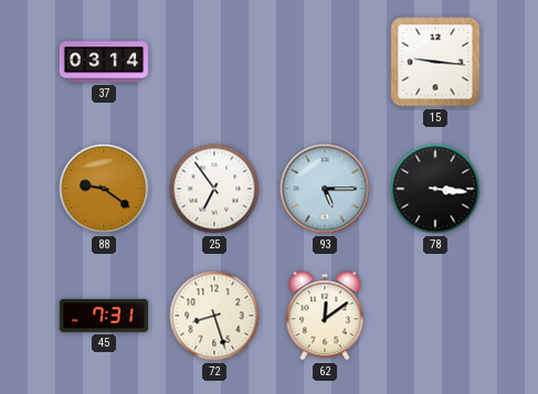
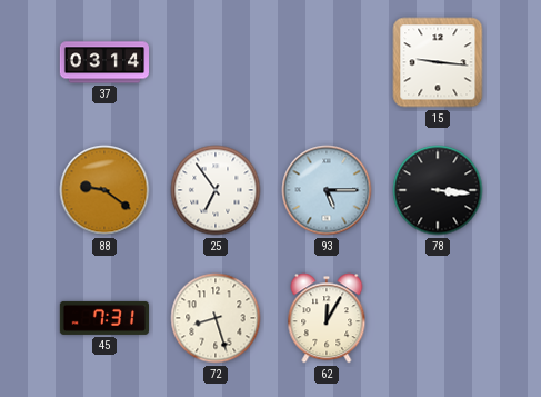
62: 12:09 -> 12:05
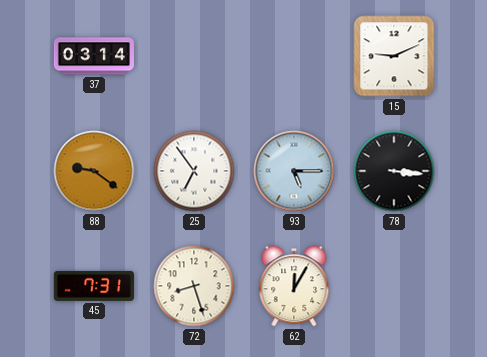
15: 9:16 -> 9:11
